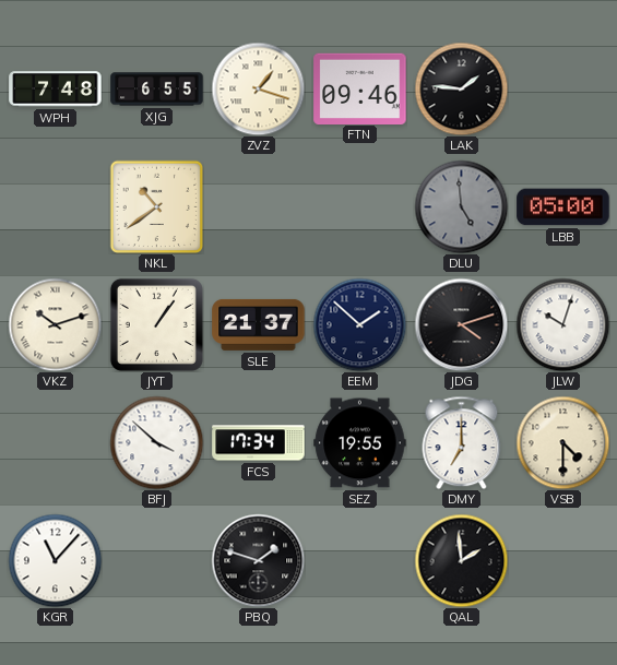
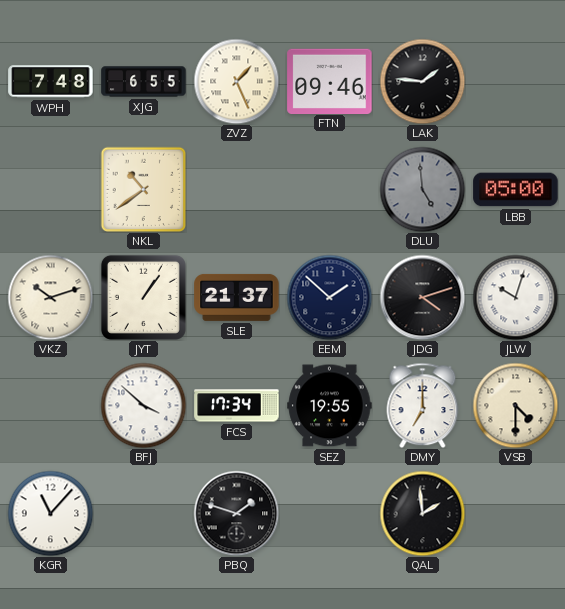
ZVZ: 1:18 -> 1:26
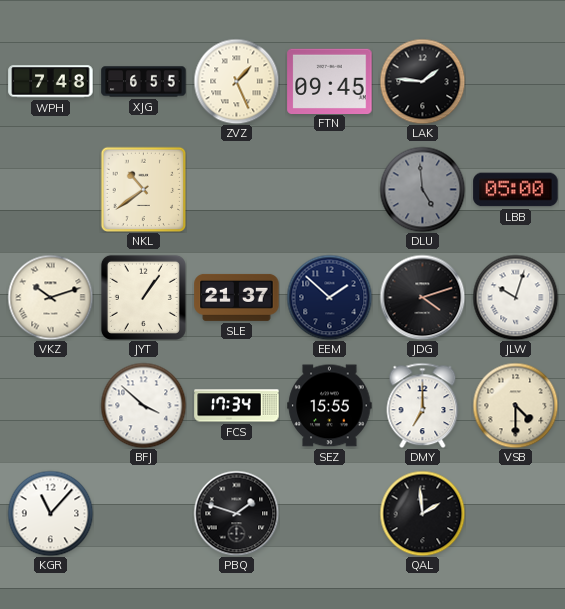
FTN: 09:46 -> 09:45
SEZ: 19:55 -> 15:55
